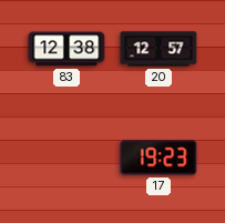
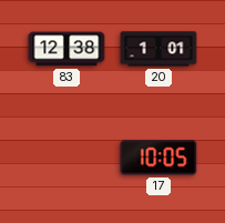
20: 12:57 -> 1:01
17: 19:23 -> 10:05
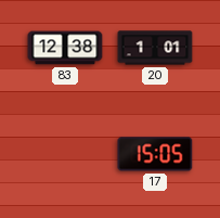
17: 10:05 -> 15:05
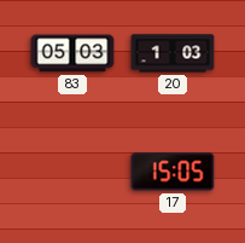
83: 12:38 -> 05:03
20: 1:01 -> 1:03
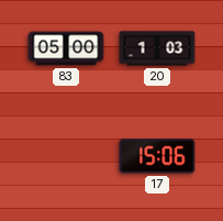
83: 05:03 -> 05:00
17: 15:05 -> 15:06
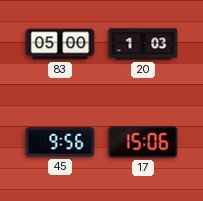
45: none -> 9:56
